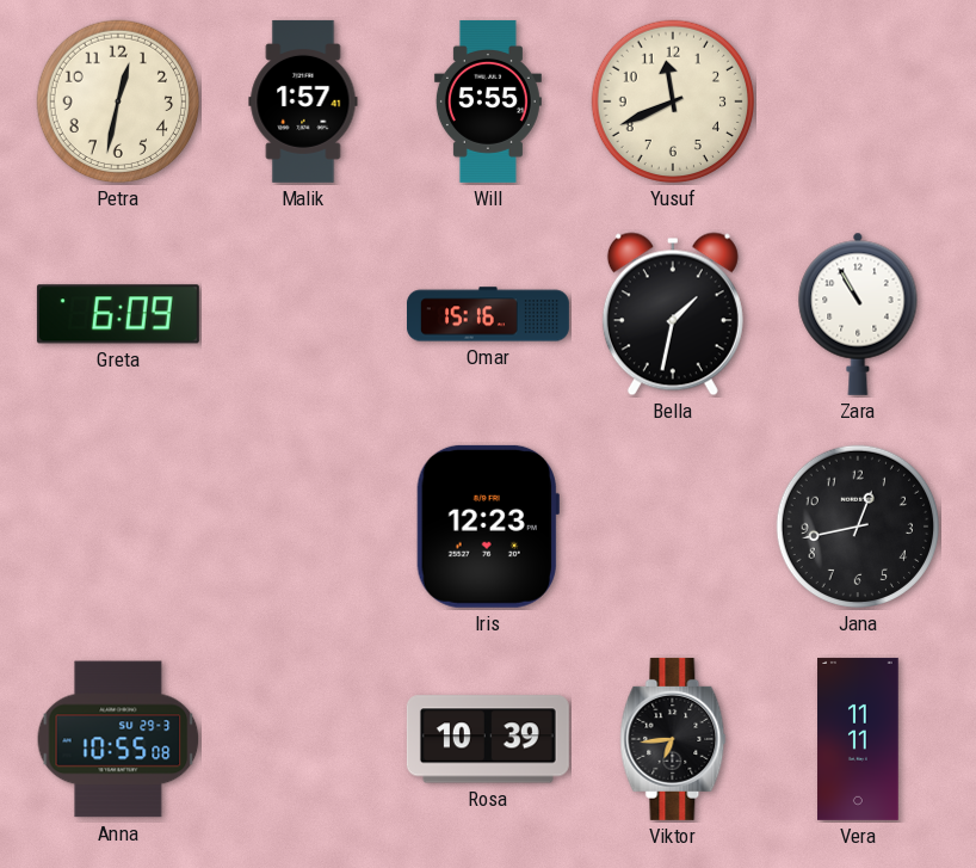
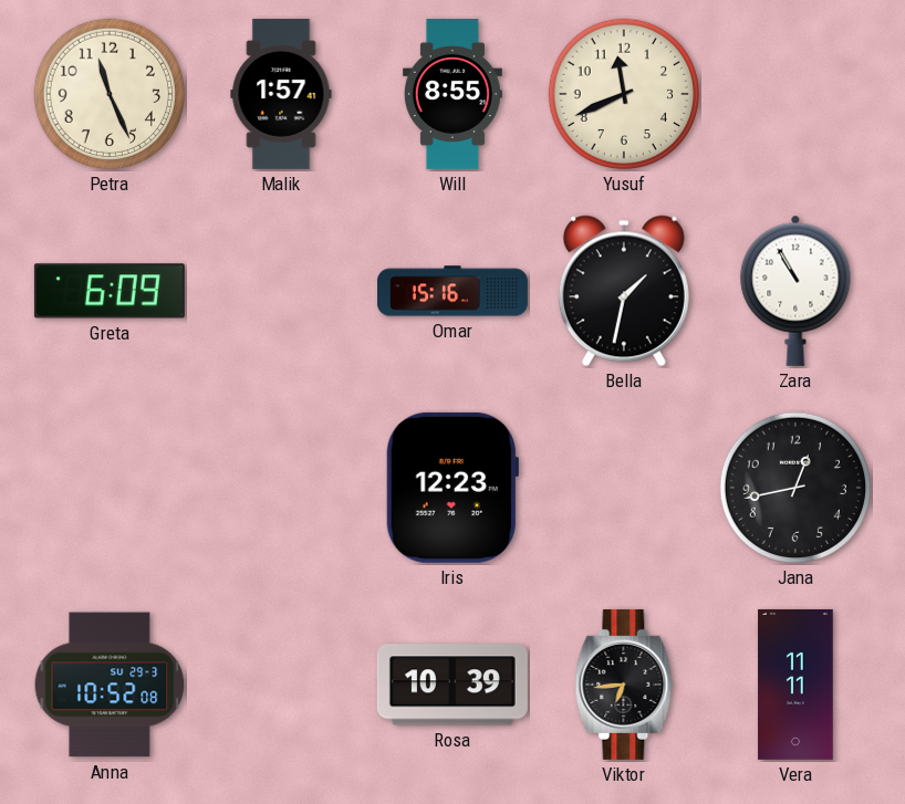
Petra: 12:32 -> 11:26
Will: 5:55 -> 8:55
Anna: 10:55 -> 10:52
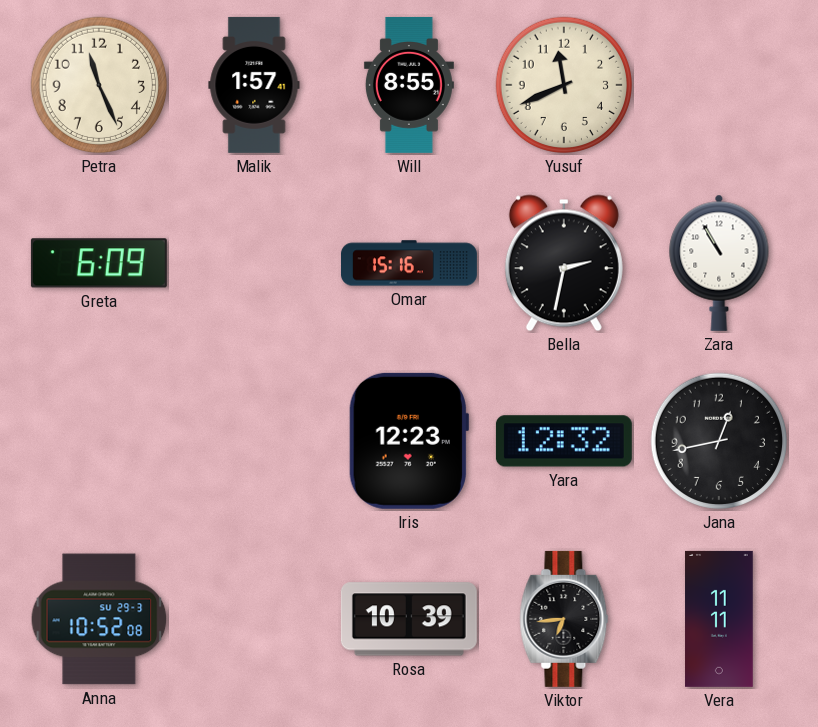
Bella: 1:32 -> 2:32
Yara: none -> 12:32
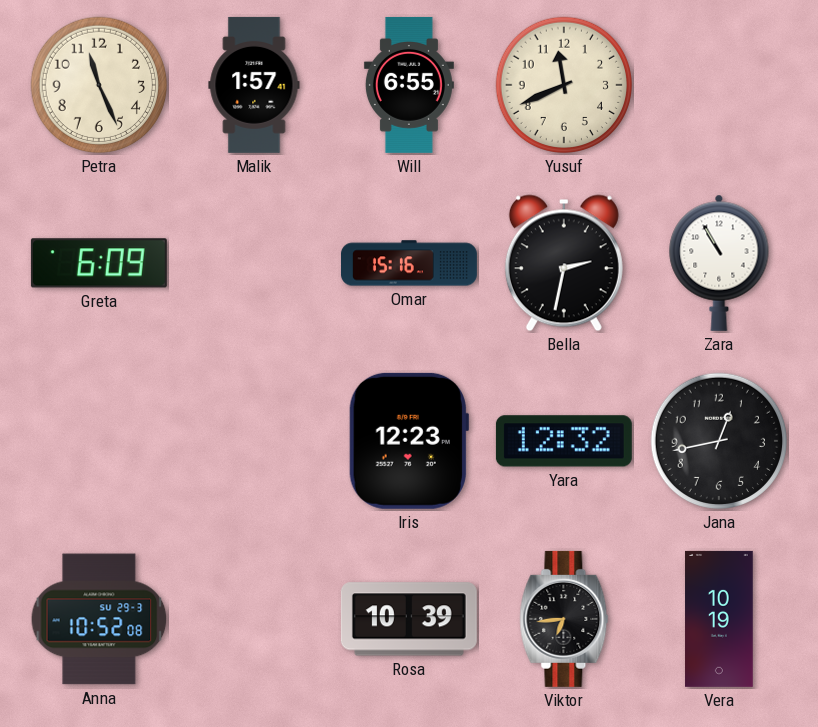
Will: 8:55 -> 6:55
Vera: 11:11 -> 10:19
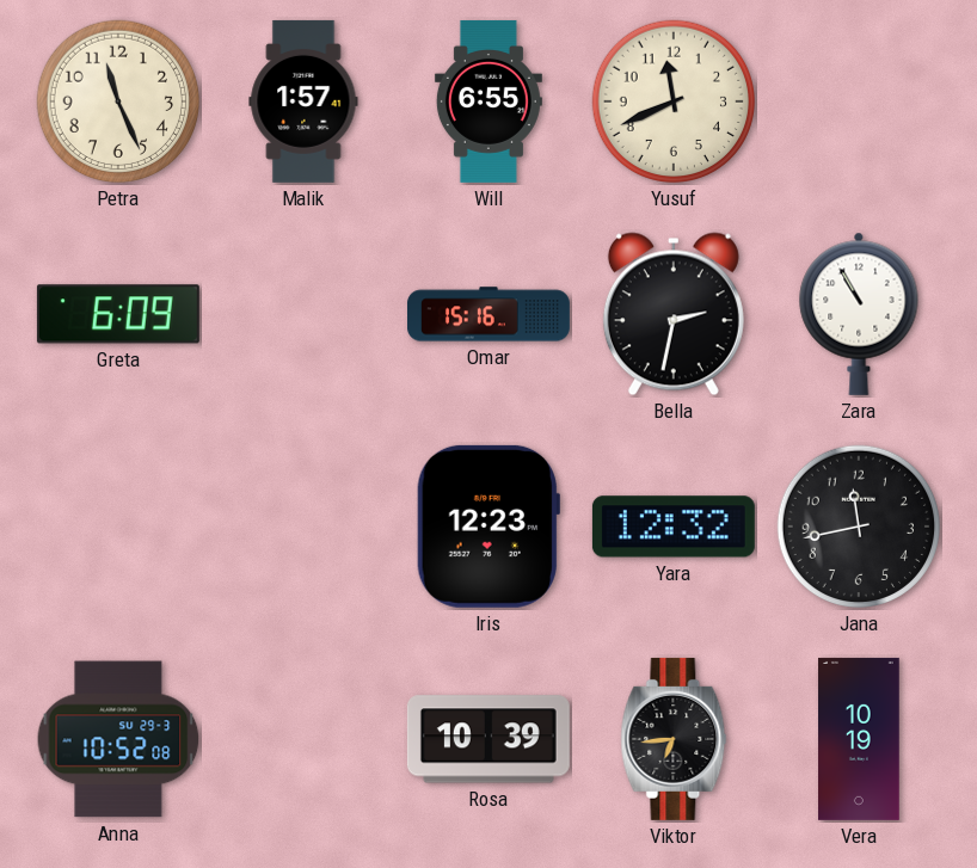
Jana: 12:43 -> 11:43
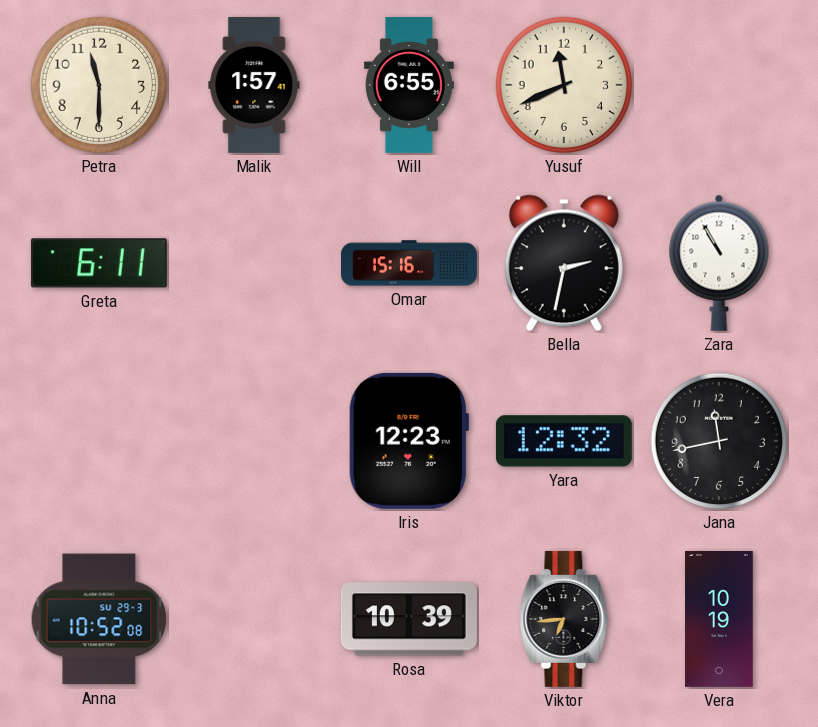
Petra: 11:26 -> 11:30
Greta: 6:09 -> 6:11
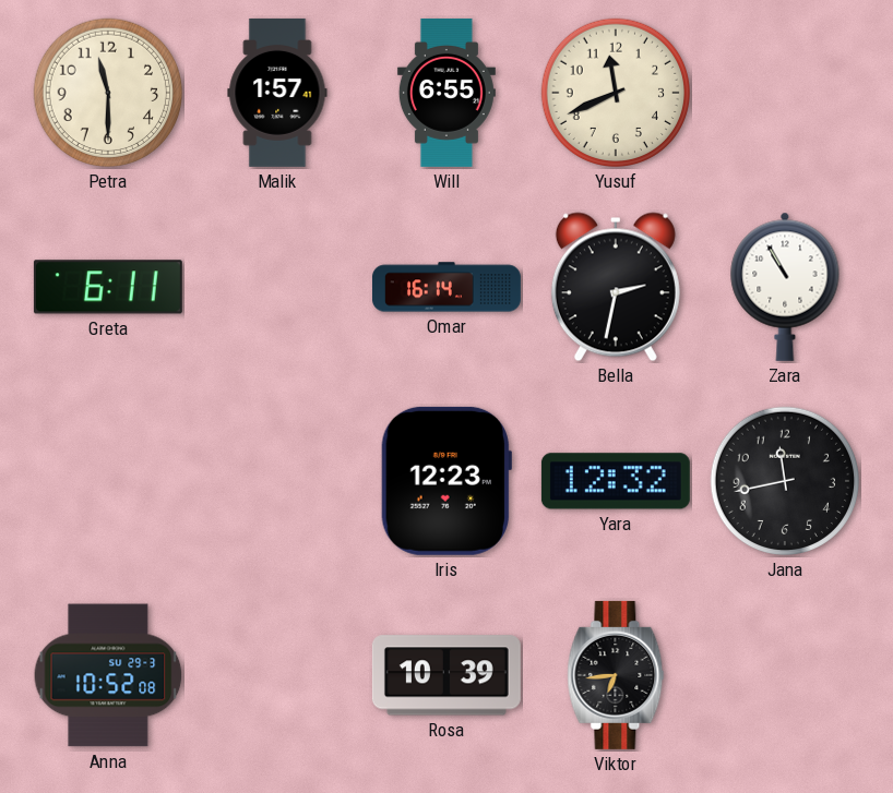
Omar: 15:16 -> 16:14
Vera: 10:19 -> none
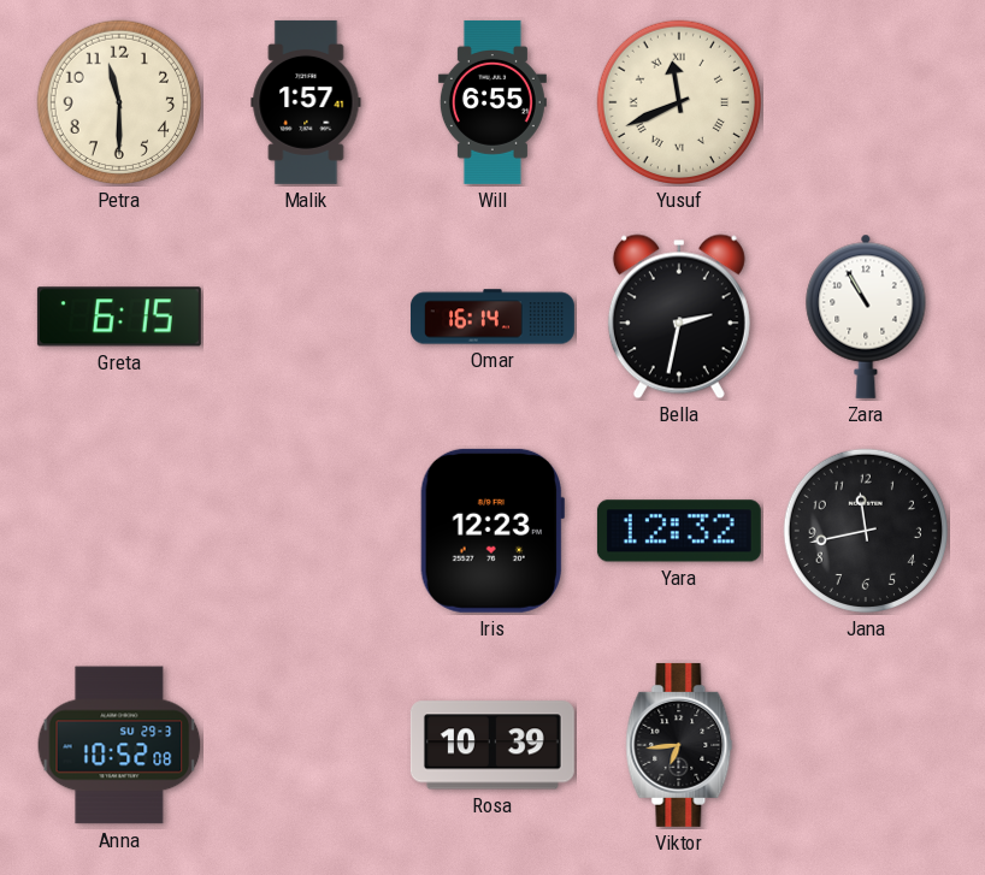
Yusuf numerals: Arabic -> Roman
Greta: 6:11 -> 6:15
